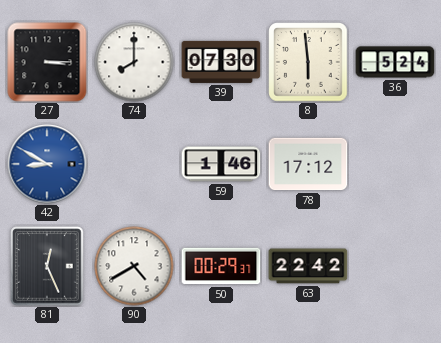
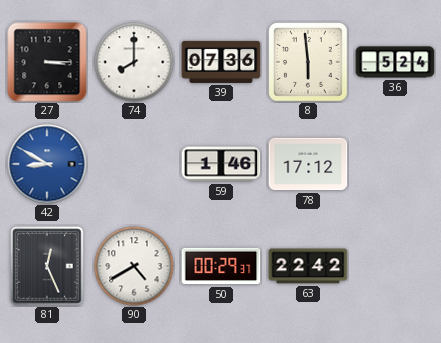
39: 07:30 -> 07:36
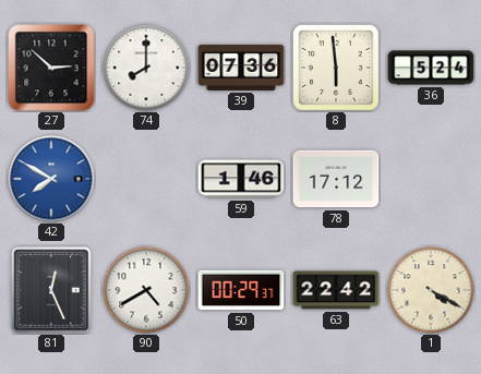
27: 3:15 -> 2:52
42: 8:50 -> 7:50
1: none -> 4:20
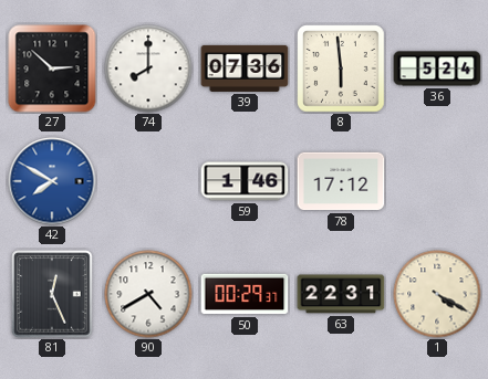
63: 22:42 -> 22:31
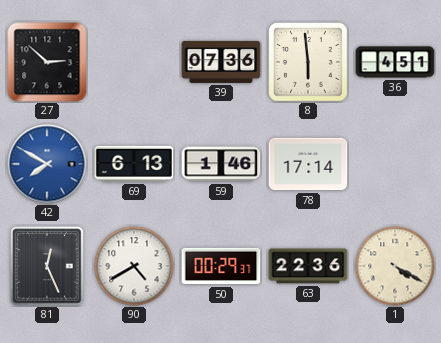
74: 8:00 -> none
36: 5:24 -> 4:51
69: none -> 6:13
78: 17:12 -> 17:14
63: 22:31 -> 22:36
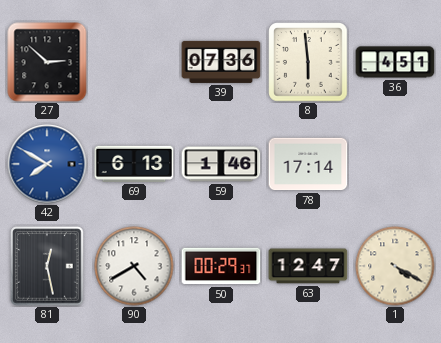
81: 12:26 -> 12:28
63: 22:36 -> 12:47
